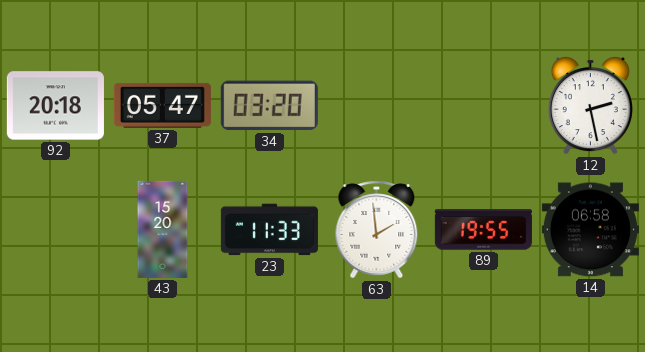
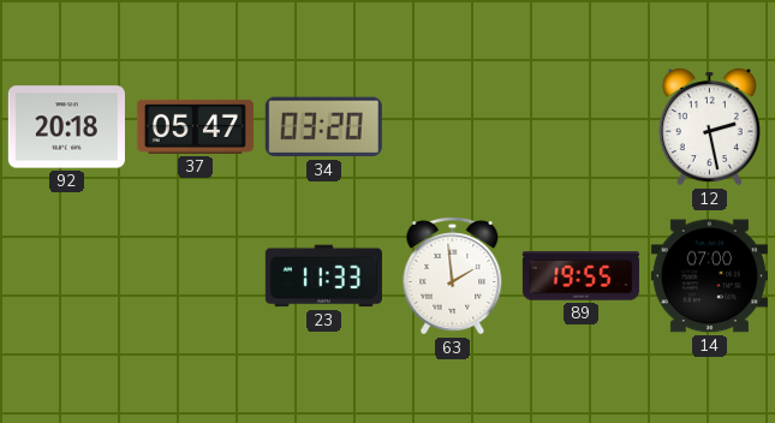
43: 15:20 -> none
14: 06:58 -> 07:00
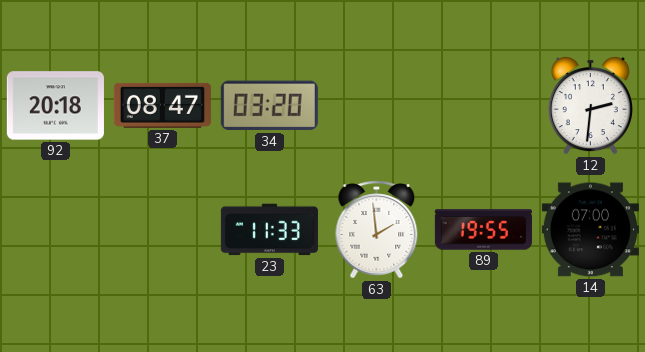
37: 05:47 -> 08:47
12: 2:28 -> 2:31
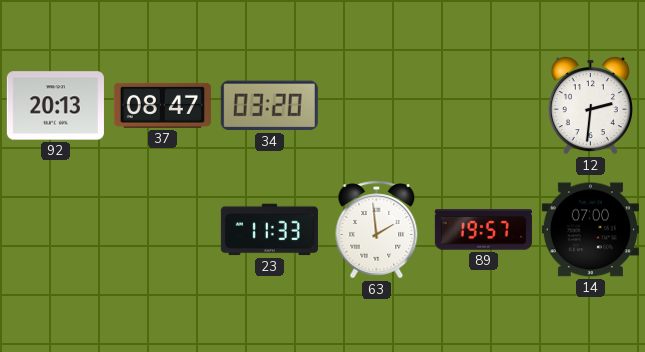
92: 20:18 -> 20:13
89: 19:55 -> 19:57
